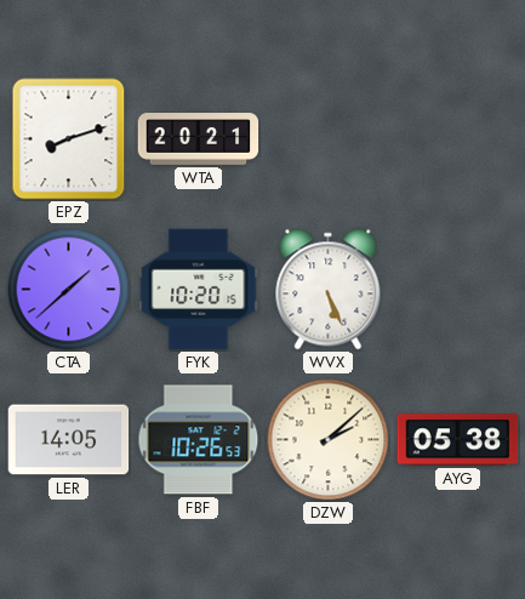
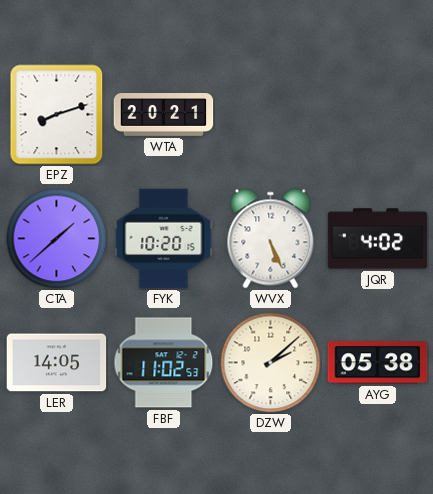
JQR: none -> 4:02
FBF: 10:26 -> 11:02
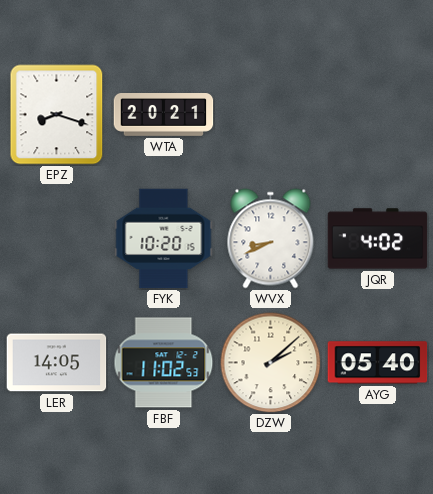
EPZ: 8:12 -> 8:18
CTA: 1:38 -> none
WVX: 5:26 -> 8:41
AYG: 05:38 -> 05:40
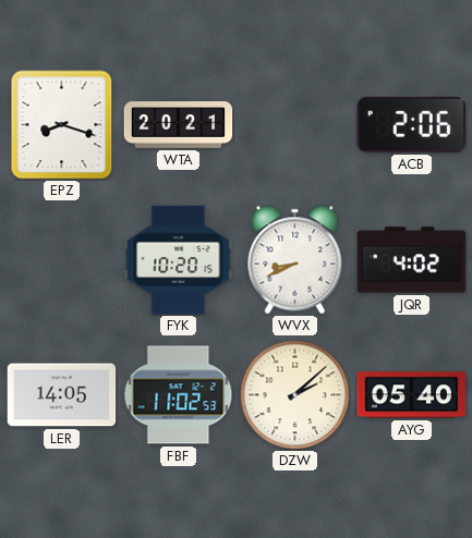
ACB: none -> 2:06
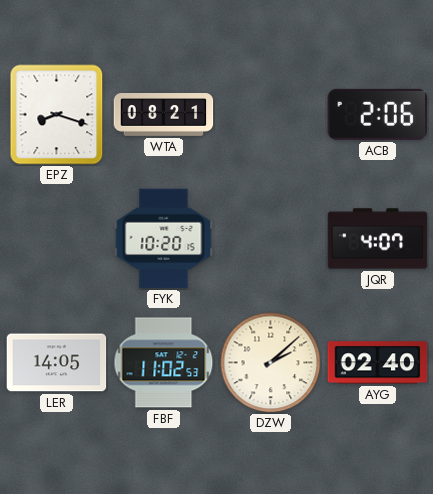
WTA: 20:21 -> 08:21
WVX: 8:41 -> none
JQR: 4:02 -> 4:07
AYG: 05:40 -> 02:40
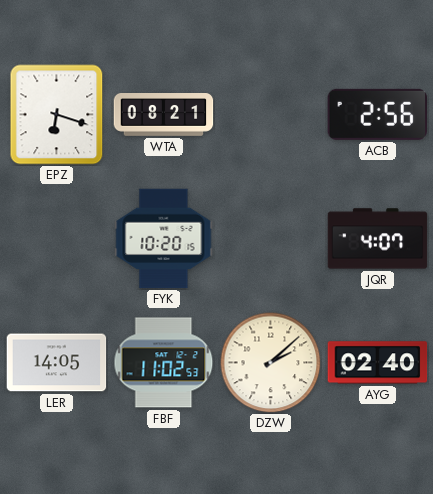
EPZ: 8:18 -> 6:18
ACB: 2:06 -> 2:56
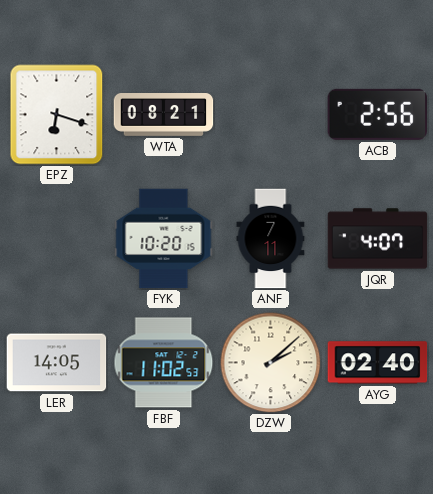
ANF: none -> 7:11
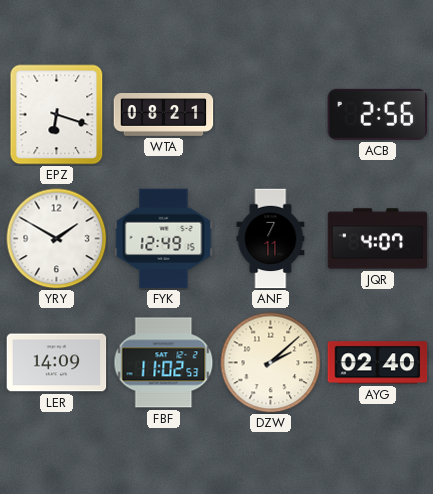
YRY: none -> 1:50
FYK: 10:20 -> 12:49
LER: 14:05 -> 14:09
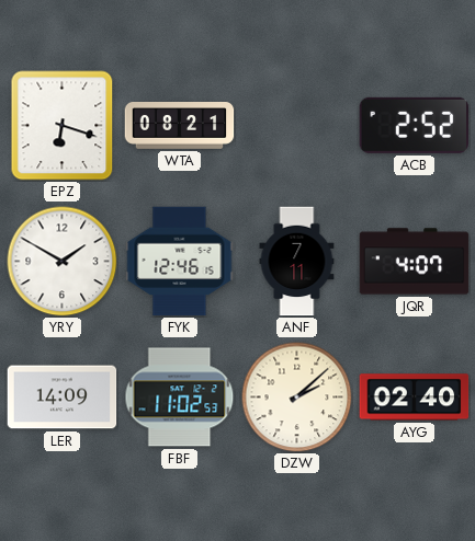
ACB: 2:56 -> 2:52
FYK: 12:49 -> 12:46
